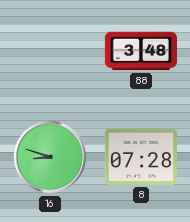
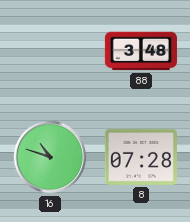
16: 8:48 -> 10:48
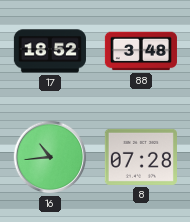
17: none -> 18:52
16: 10:48 -> 10:44
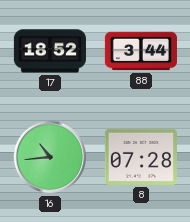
88: 3:48 -> 3:44
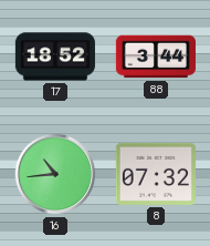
8: 07:28 -> 07:32
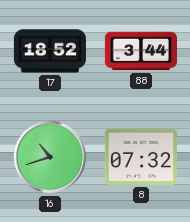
16: 10:44 -> 10:42
